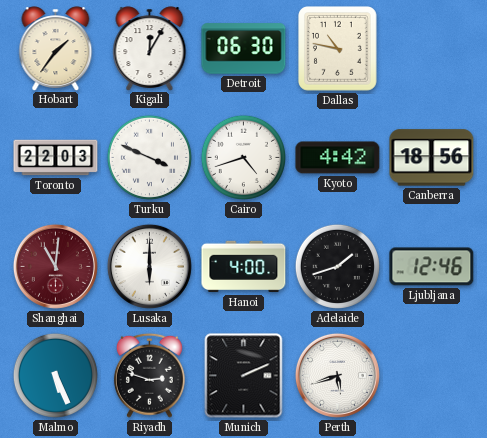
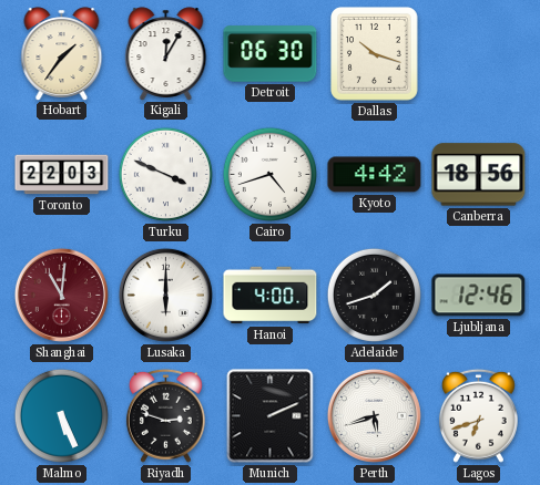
Dallas: 10:47 -> 10:18
Lagos: none -> 6:42
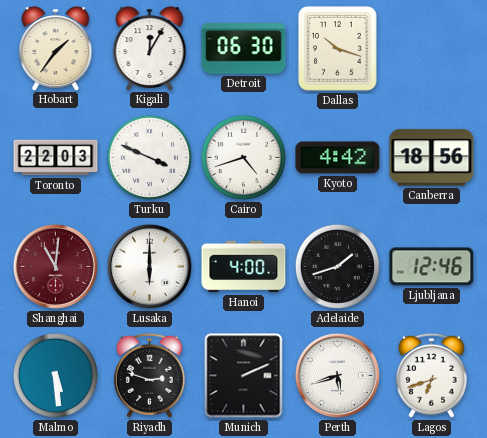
Malmo: 5:26 -> 5:29
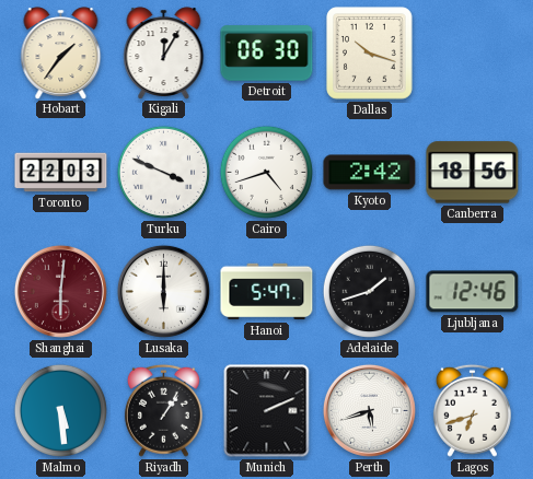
Kyoto: 4:42 -> 2:42
Shanghai: 11:01 -> 6:01
Hanoi: 4:00 -> 5:47
Riyadh: 2:48 -> 1:06
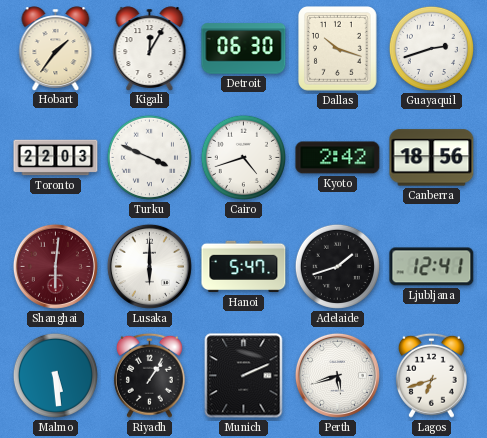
Guayaquil: none -> 2:42
Ljubljana: 12:46 -> 12:41
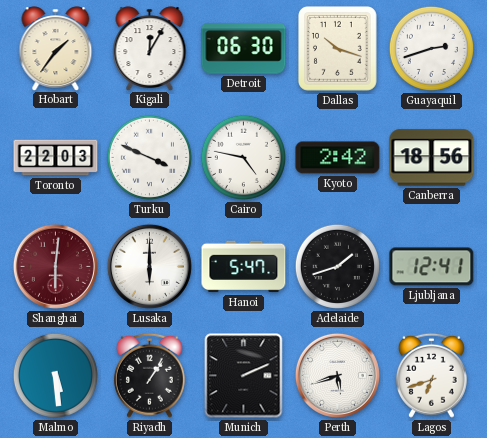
Cairo: 4:42 -> 4:47
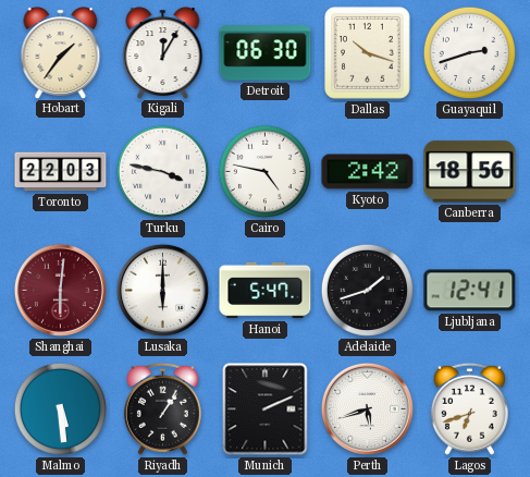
Turku: 3:49 -> 3:47
